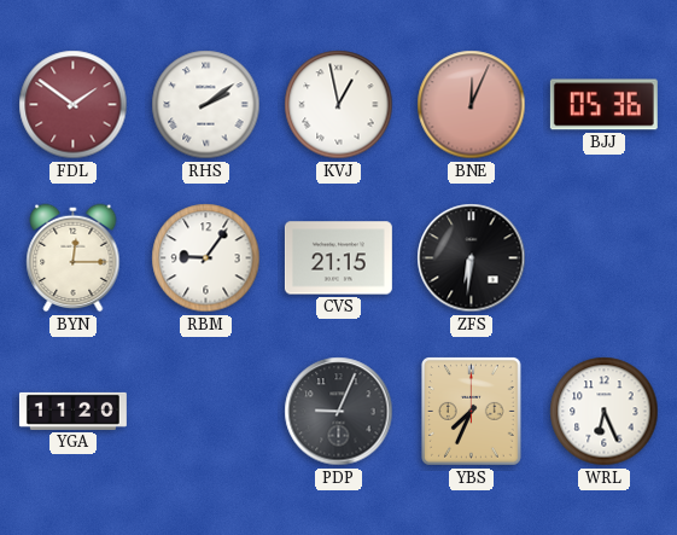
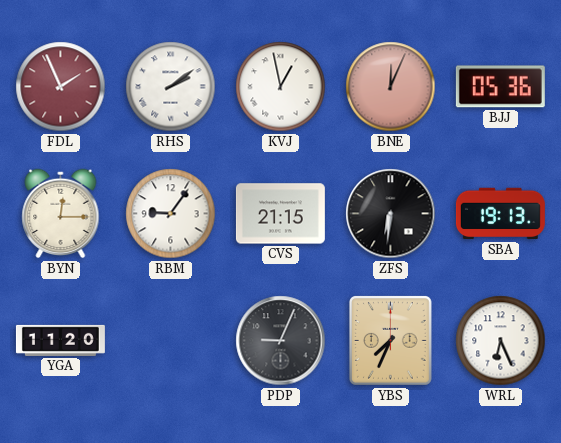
FDL: 1:51 -> 1:56
SBA: none -> 19:13
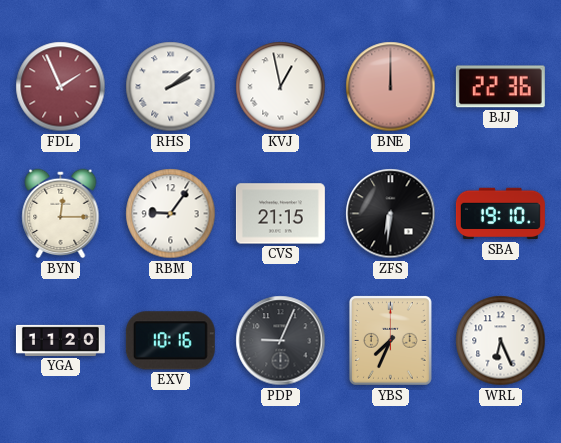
BNE: 12:04 -> 12:00
BJJ: 05:36 -> 22:36
SBA: 19:13 -> 19:10
EXV: none -> 10:16
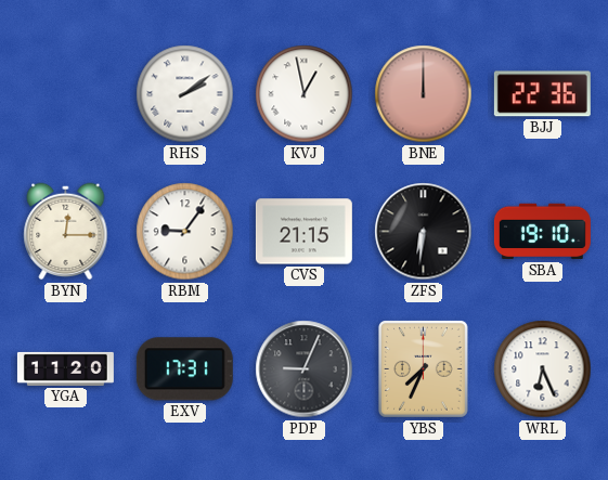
FDL: 1:56 -> none
EXV: 10:16 -> 17:31
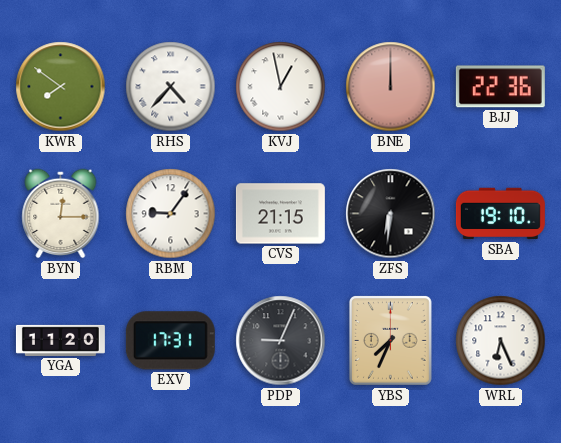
KWR: none -> 7:51
RHS: 2:09 -> 4:37
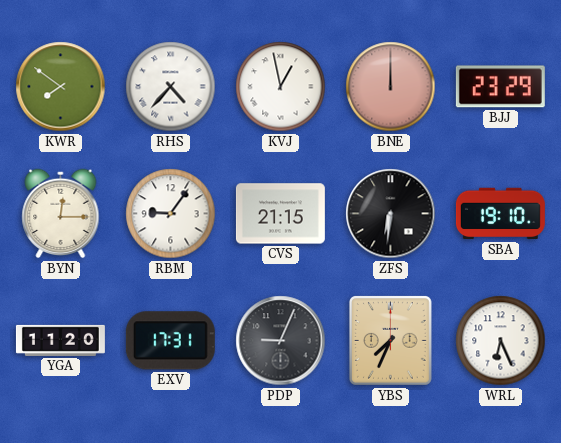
BJJ: 22:36 -> 23:29
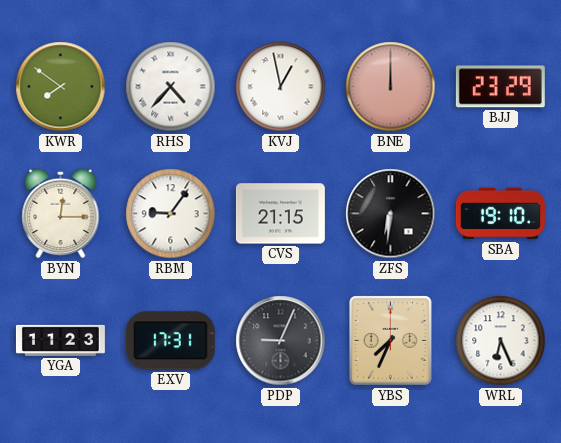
YGA: 11:20 -> 11:23
